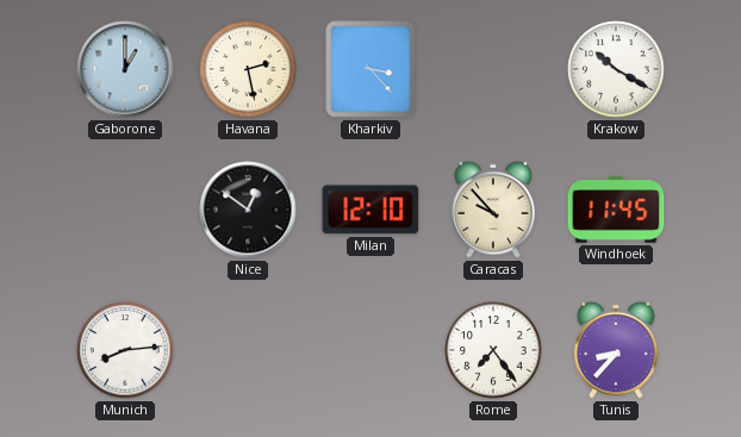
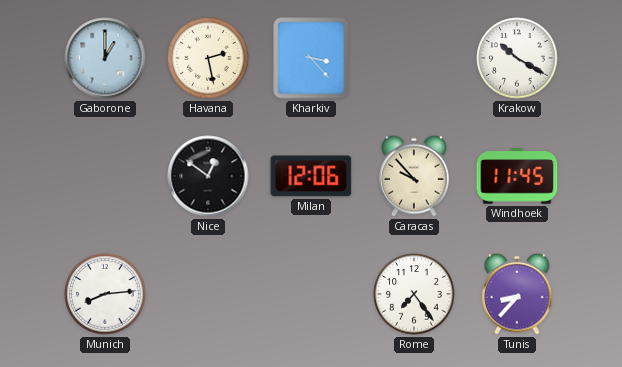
Milan: 12:10 -> 12:06
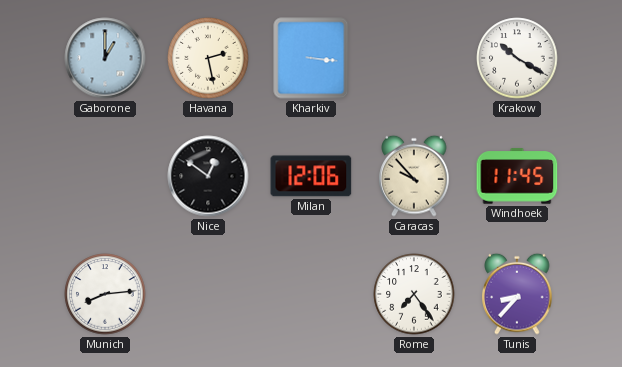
Kharkiv: 3:23 -> 3:16
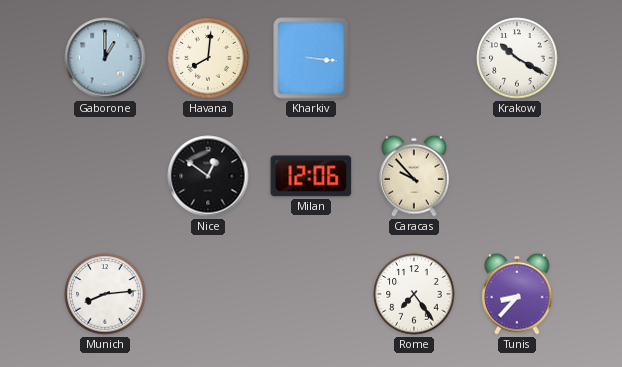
Havana: 2:28 -> 8:01
Windhoek: 11:45 -> none
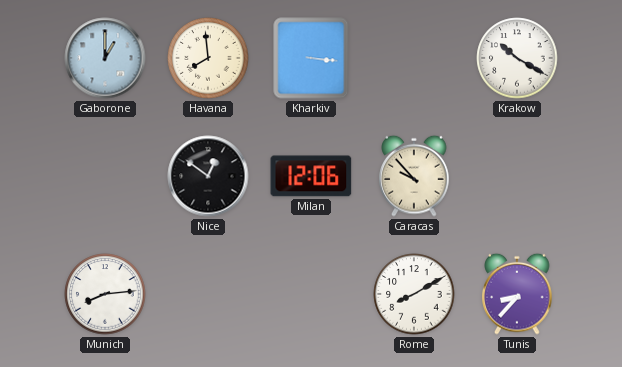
Havana: 8:01 -> 7:59
Rome: 7:24 -> 8:10
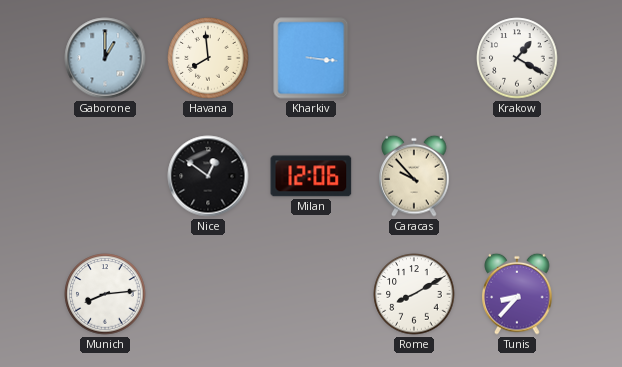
Krakow: 10:20 -> 1:20
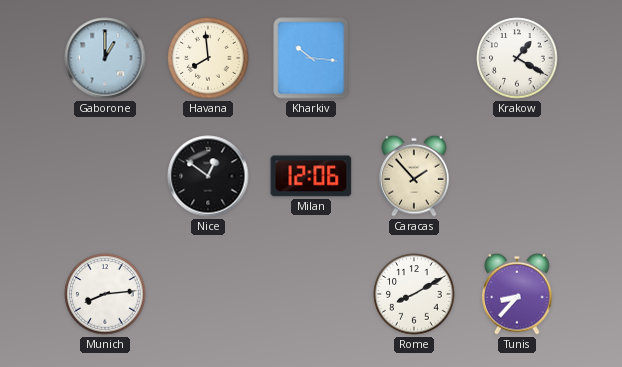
Kharkiv: 3:16 -> 10:16
Caracas: 9:53 -> 1:53
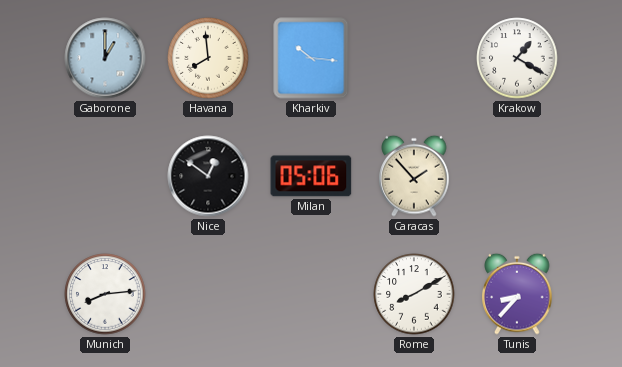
Milan: 12:06 -> 05:06
